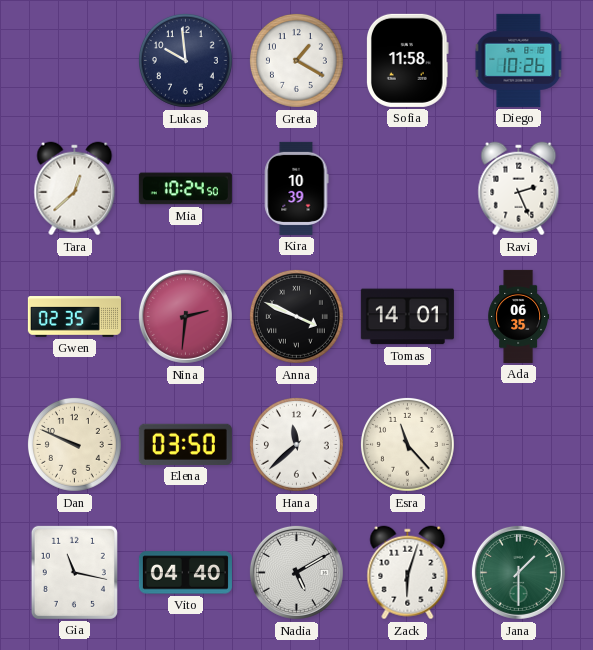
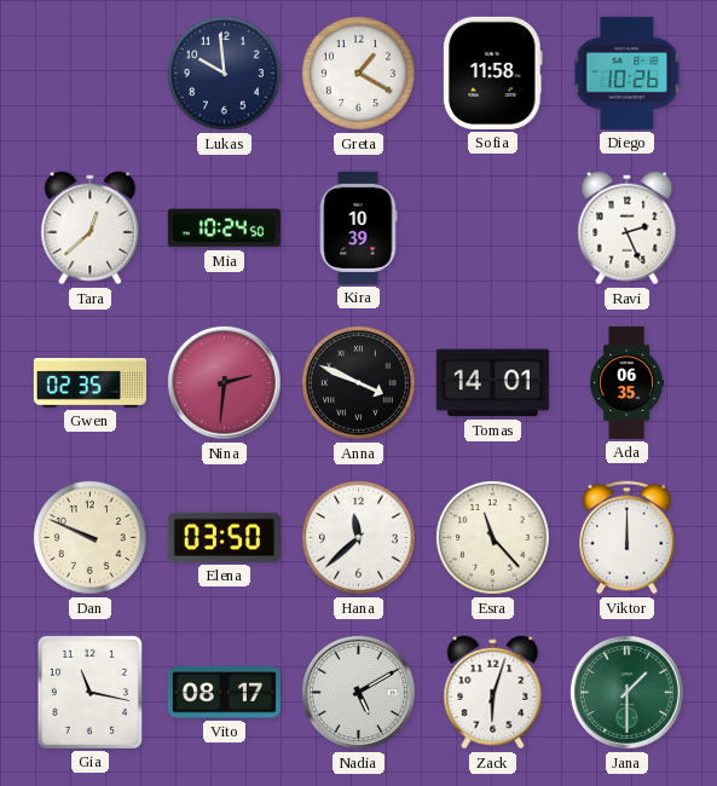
Viktor: none -> 12:00
Vito: 04:40 -> 08:17
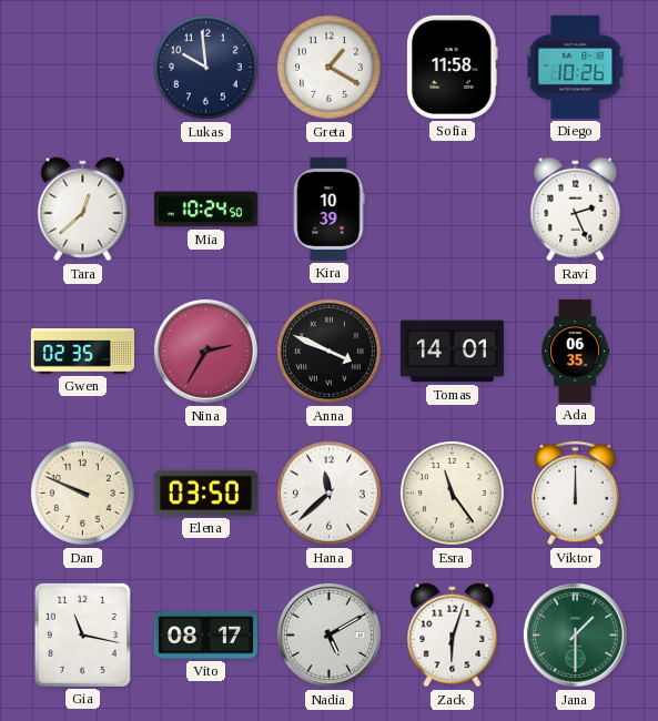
Nina: 2:31 -> 2:35
Esra: 11:23 -> 11:24
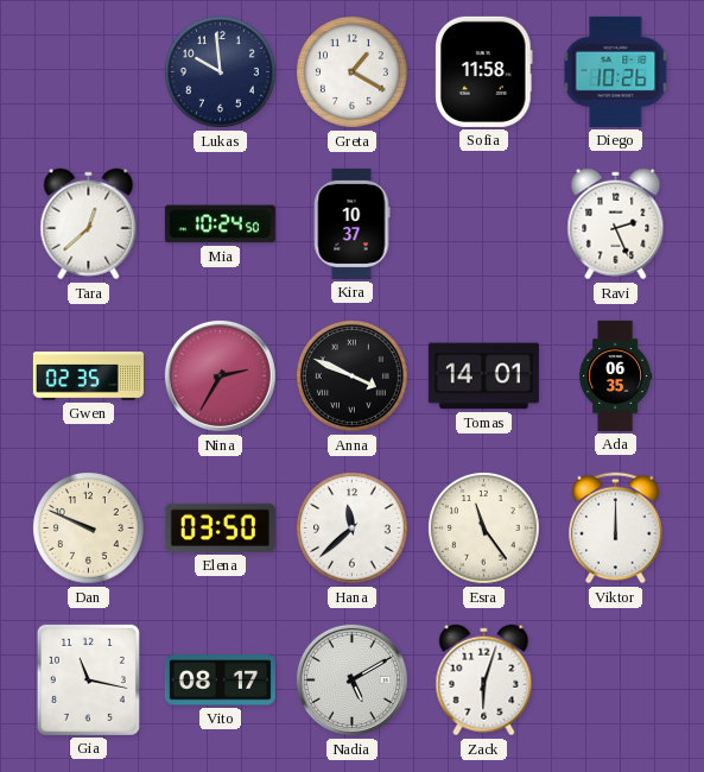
Kira: 10:39 -> 10:37
Jana: 1:30 -> none
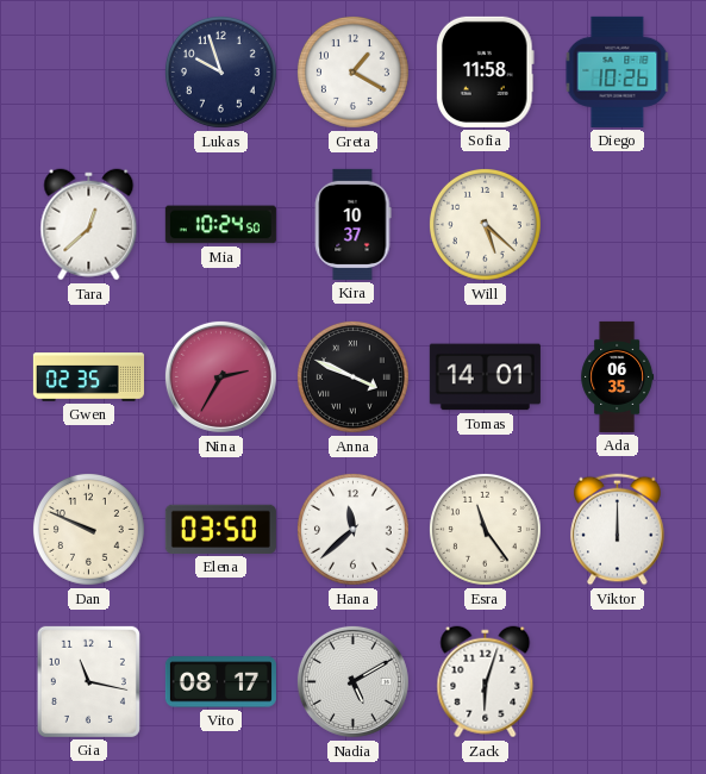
Lukas: 9:59 -> 9:57
Will: none -> 5:22
Ravi: 2:26 -> none
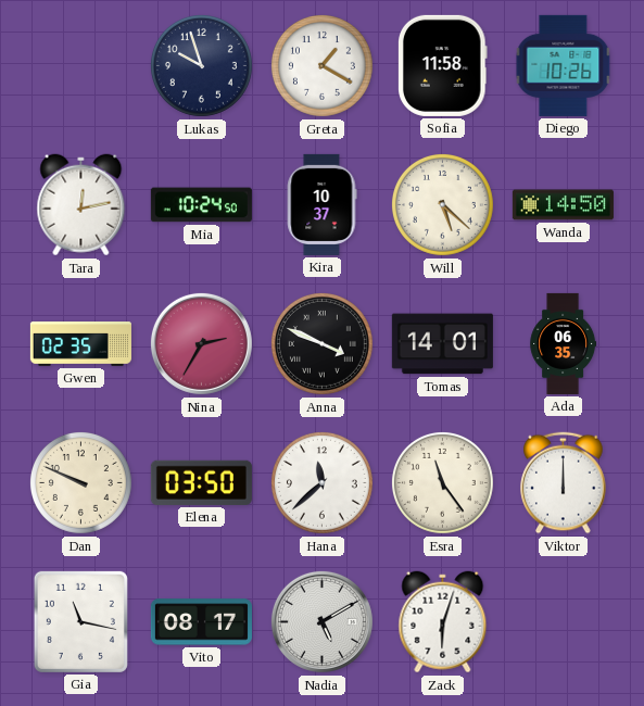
Tara: 12:38 -> 12:13
Wanda: none -> 14:50
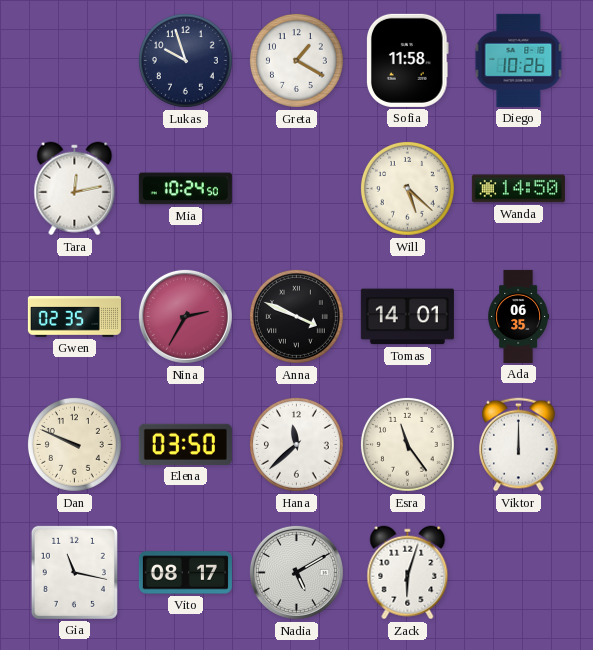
Kira: 10:37 -> none
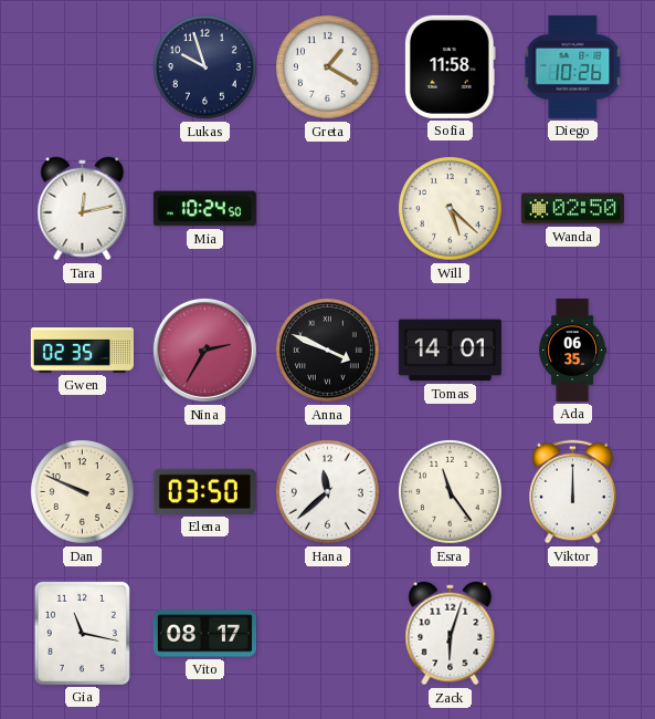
Wanda: 14:50 -> 02:50
Nadia: 5:10 -> none
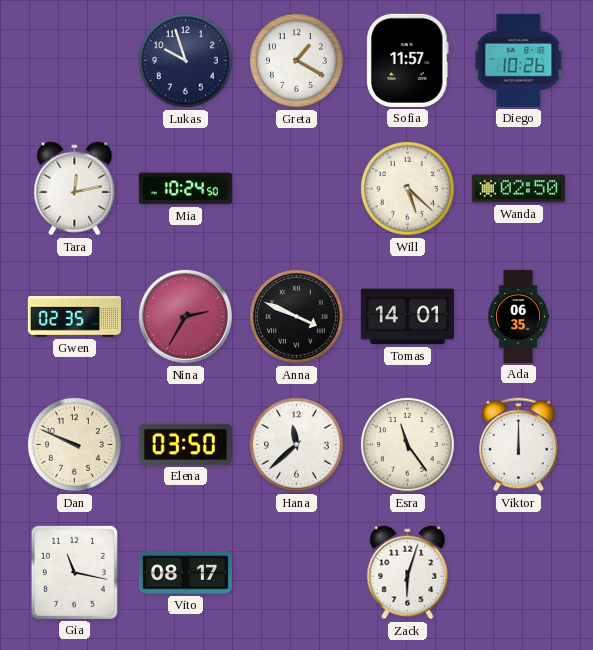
Sofia: 11:58 -> 11:57
